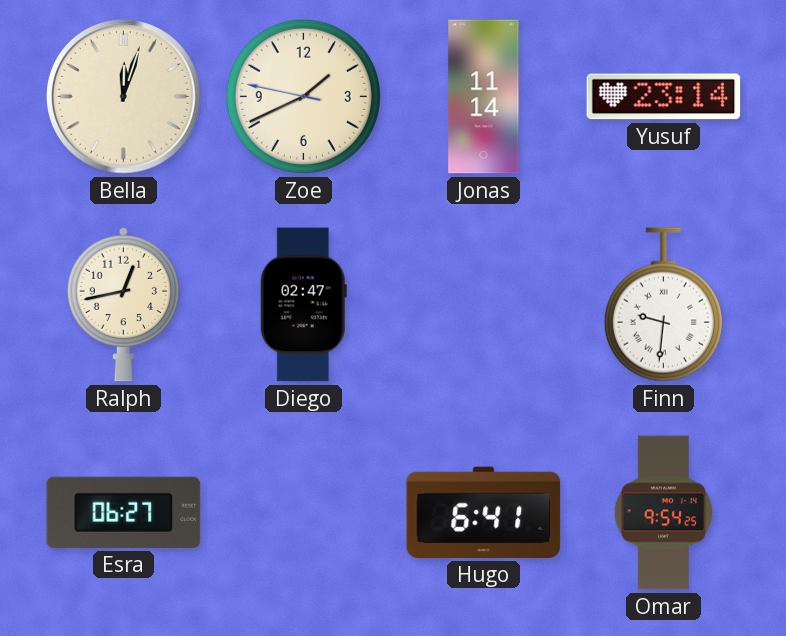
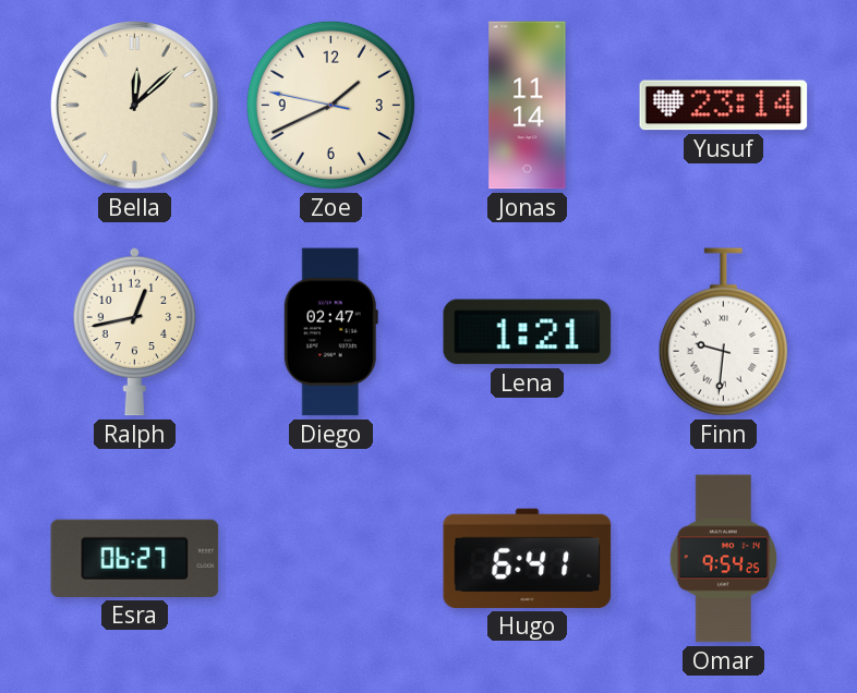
Bella: 12:03 -> 12:08
Lena: none -> 1:21
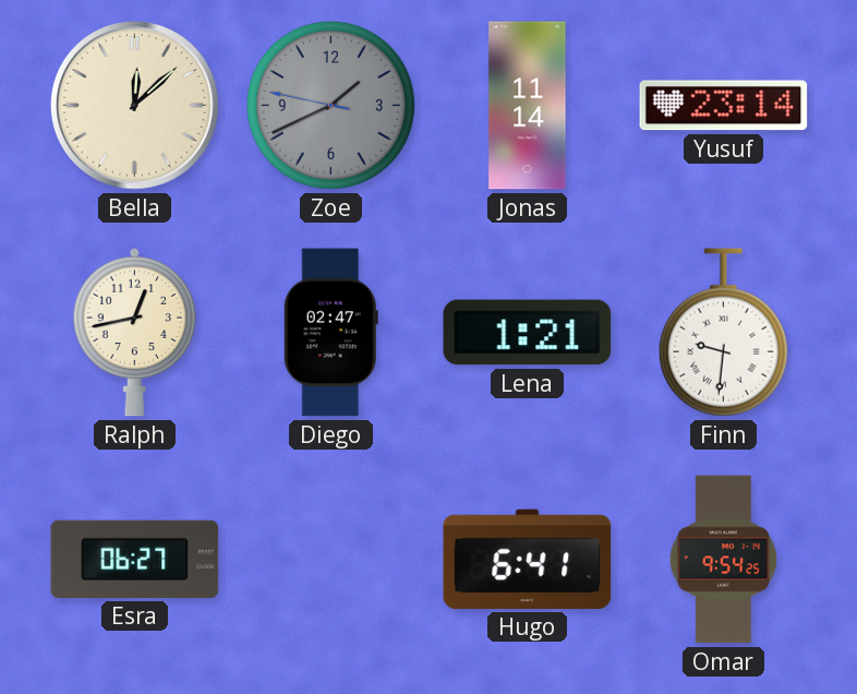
Zoe dial: cream -> grey
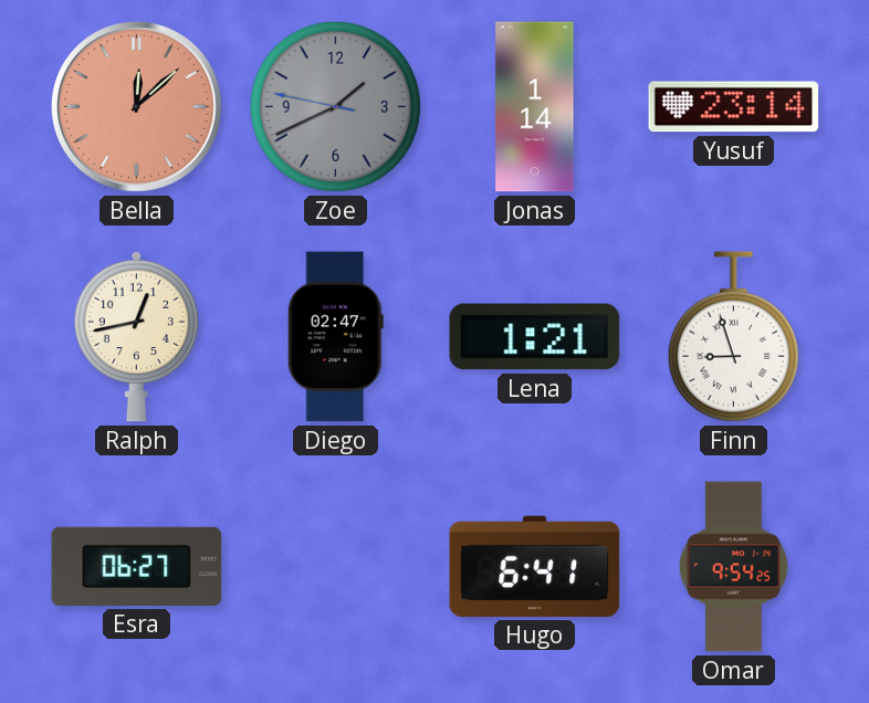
Bella dial: cream -> salmon
Jonas: 11:14 -> 1:14
Finn: 9:31 -> 8:57
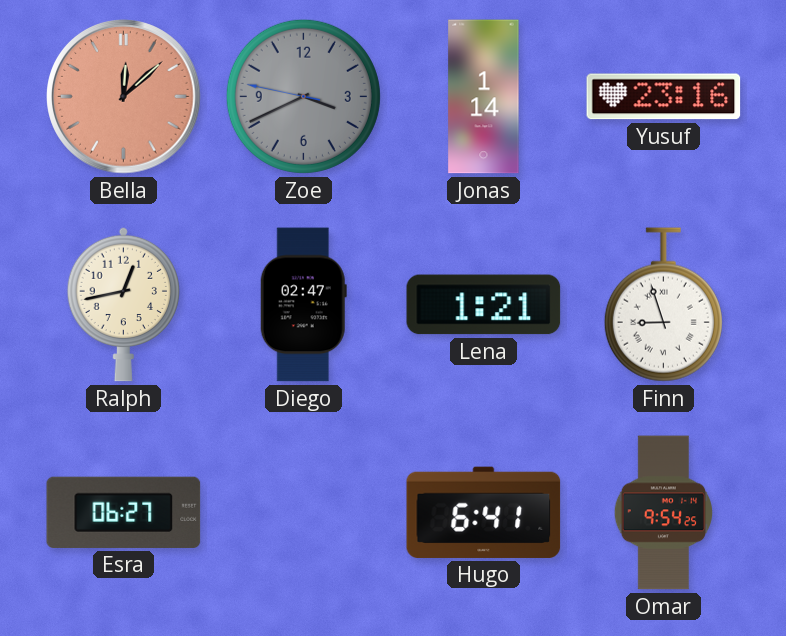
Zoe: 1:40 -> 3:40
Yusuf: 23:14 -> 23:16
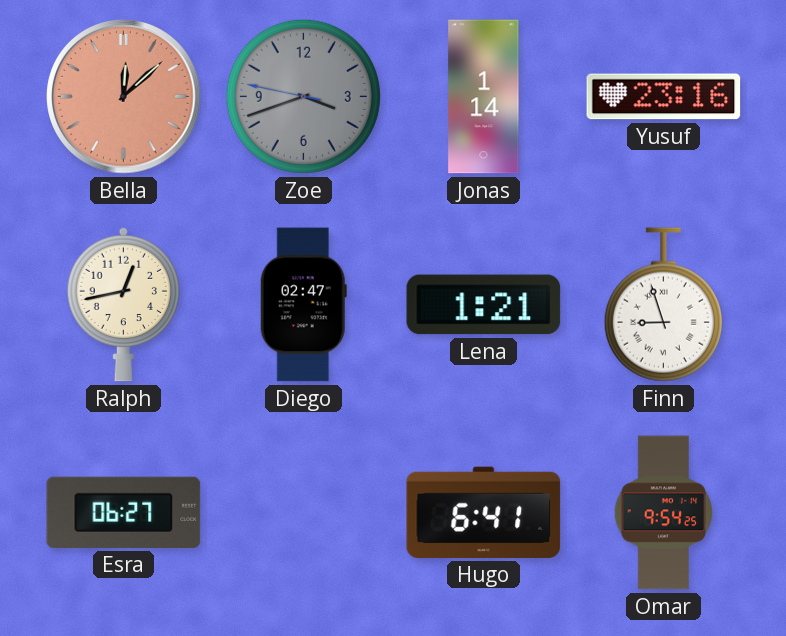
Zoe: 3:40 -> 3:41
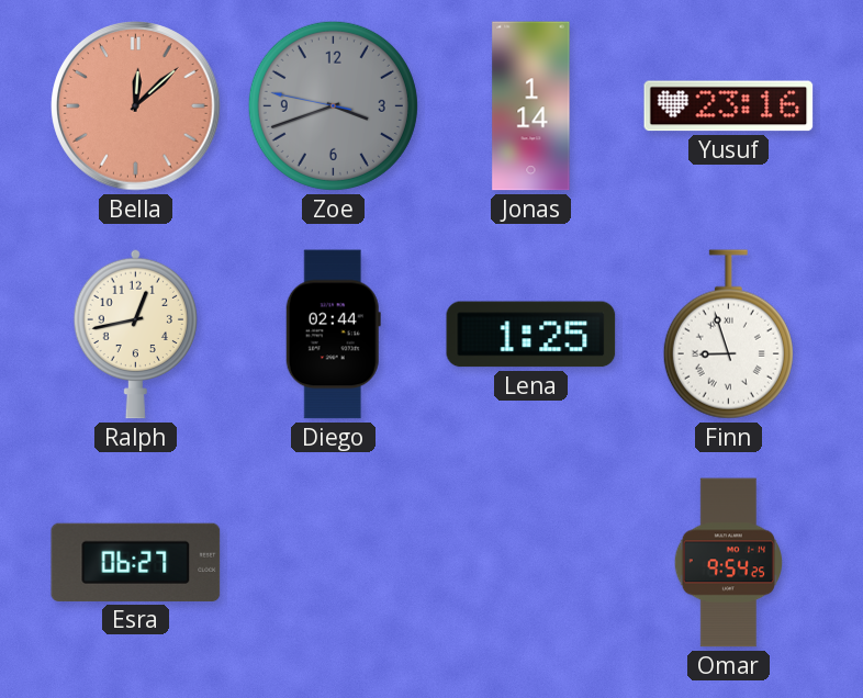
Diego: 02:47 -> 02:44
Lena: 1:21 -> 1:25
Hugo: 6:41 -> none
